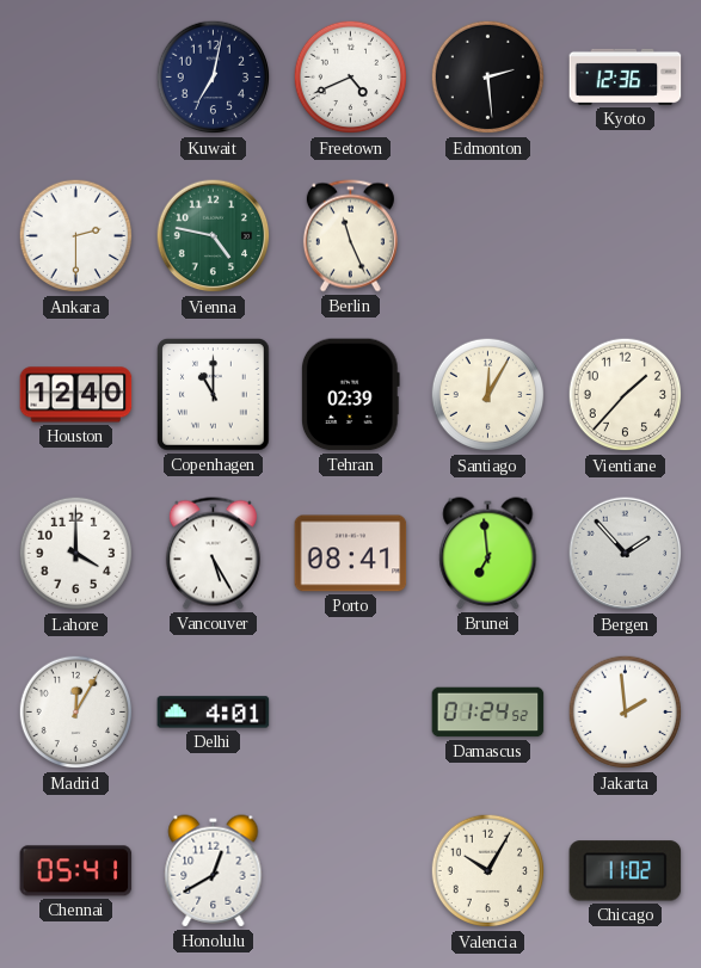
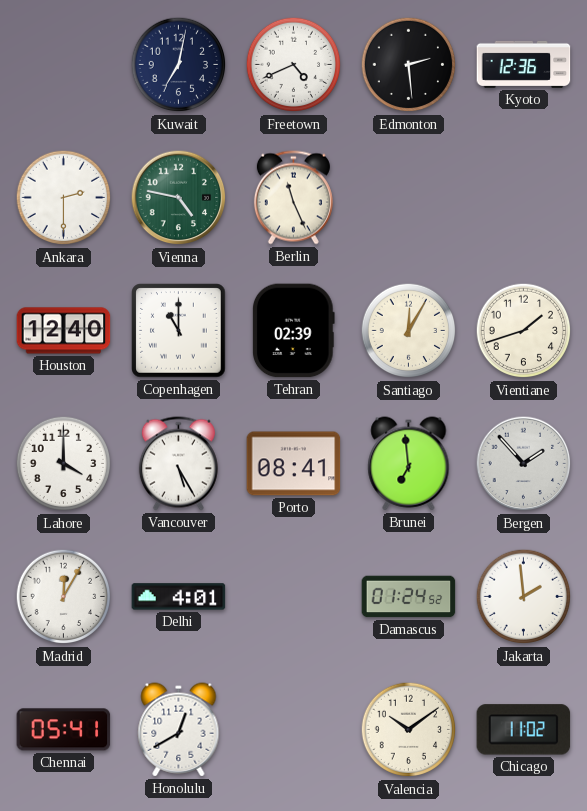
Vientiane: 1:37 -> 1:42
Valencia: 10:05 -> 10:09
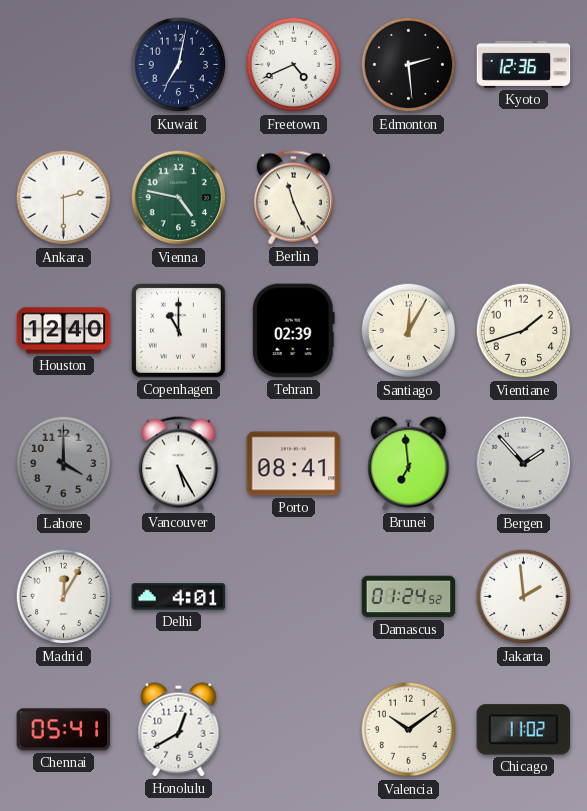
Lahore dial: white -> grey
